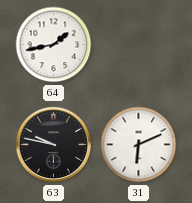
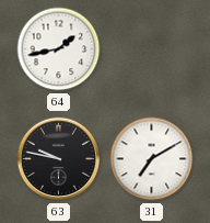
31: 6:11 -> 7:10
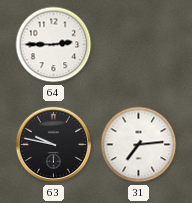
64: 1:43 -> 2:45
31: 7:10 -> 7:14
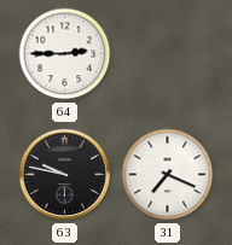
31: 7:14 -> 7:19
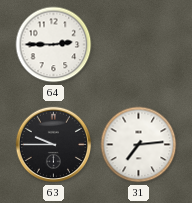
63: 9:47 -> 9:45
31: 7:19 -> 7:14
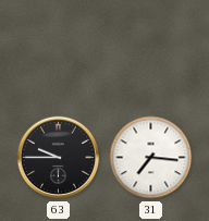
64: 2:45 -> none
31: 7:14 -> 7:16
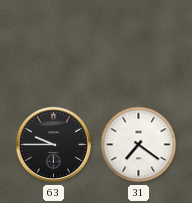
31: 7:16 -> 7:21
